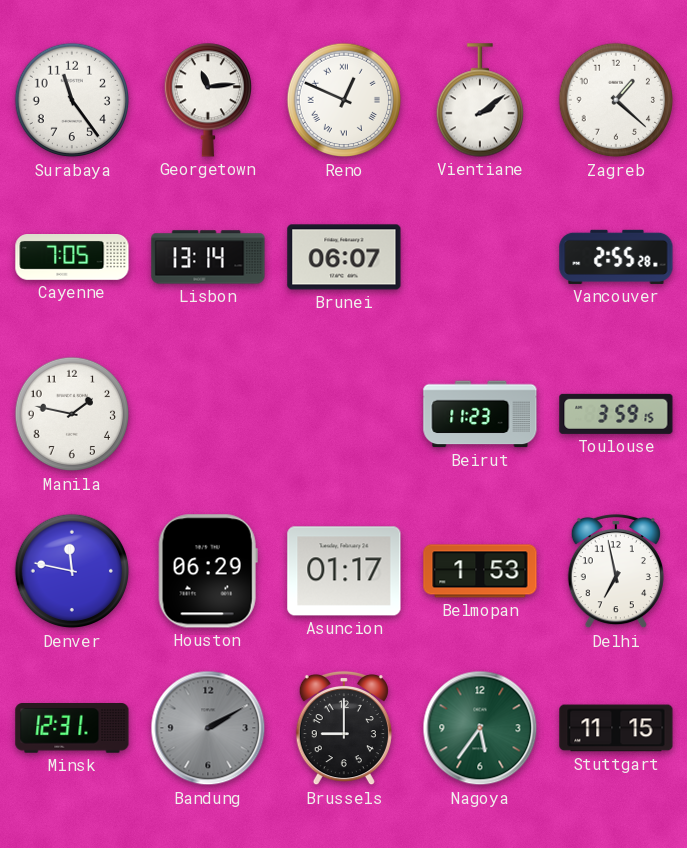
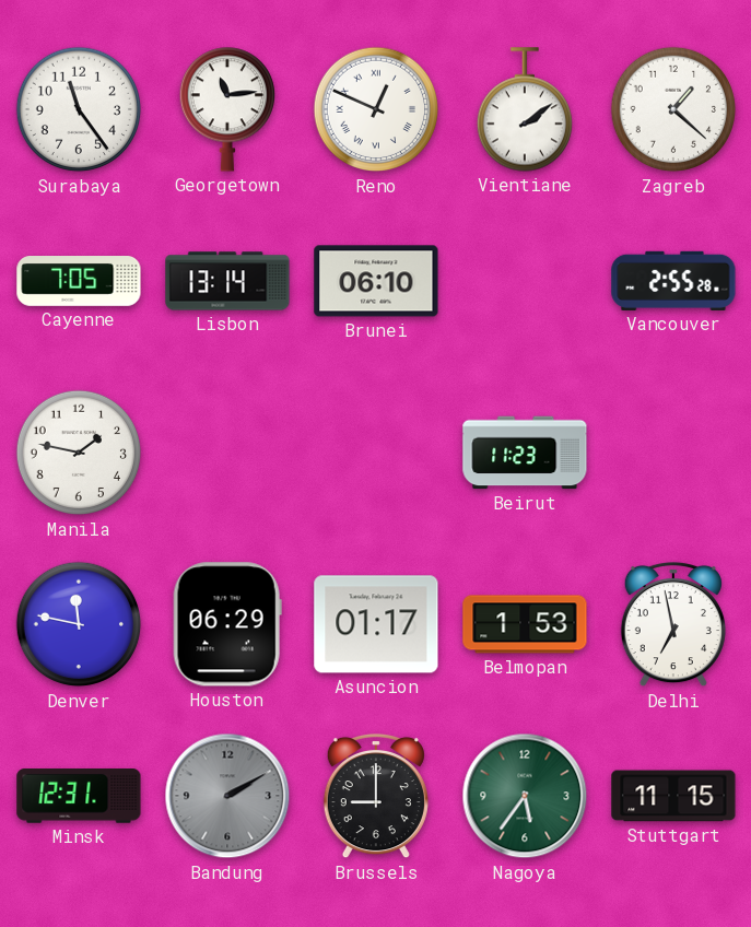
Brunei: 06:07 -> 06:10
Toulouse: 3:59 -> none
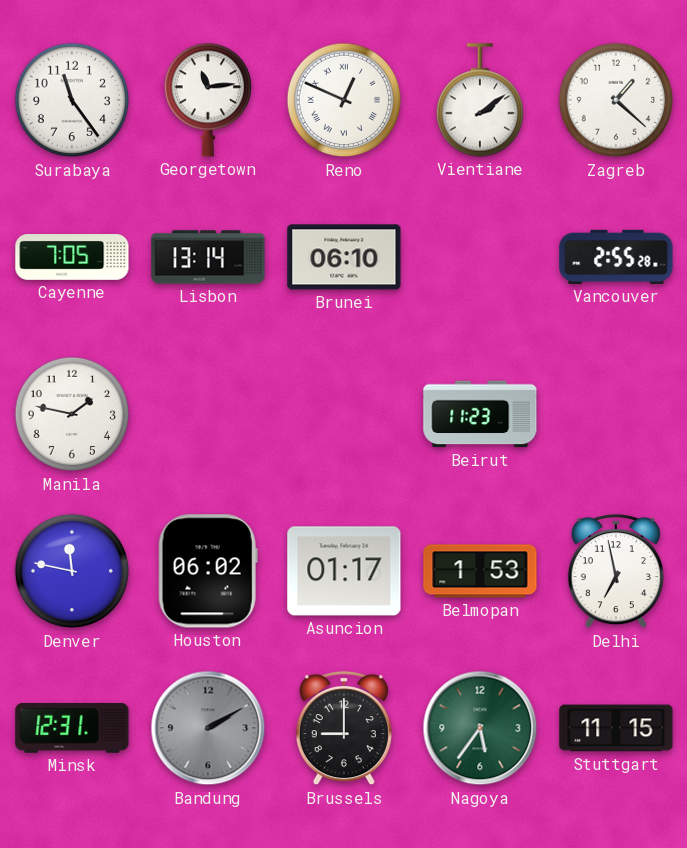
Houston: 06:29 -> 06:02
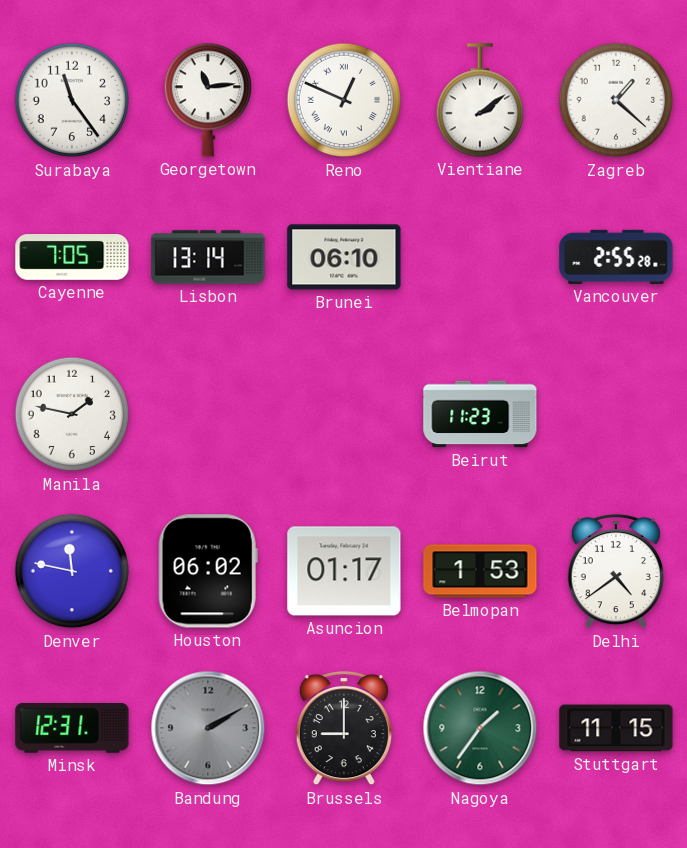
Delhi: 6:58 -> 4:39
Nagoya: 5:36 -> 1:36
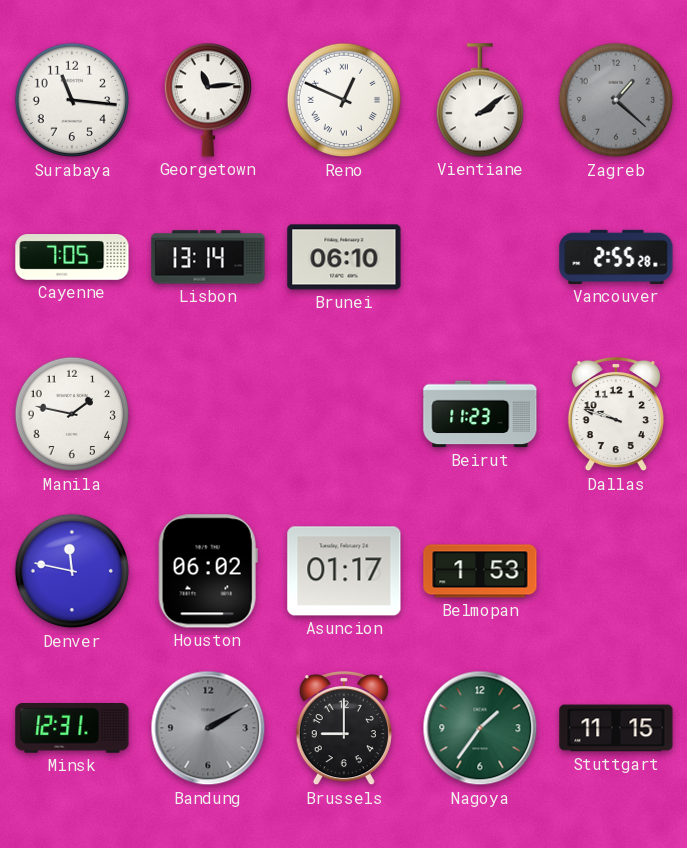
Surabaya: 11:24 -> 11:16
Zagreb dial: white -> grey
Dallas: none -> 9:48
Delhi: 4:39 -> none
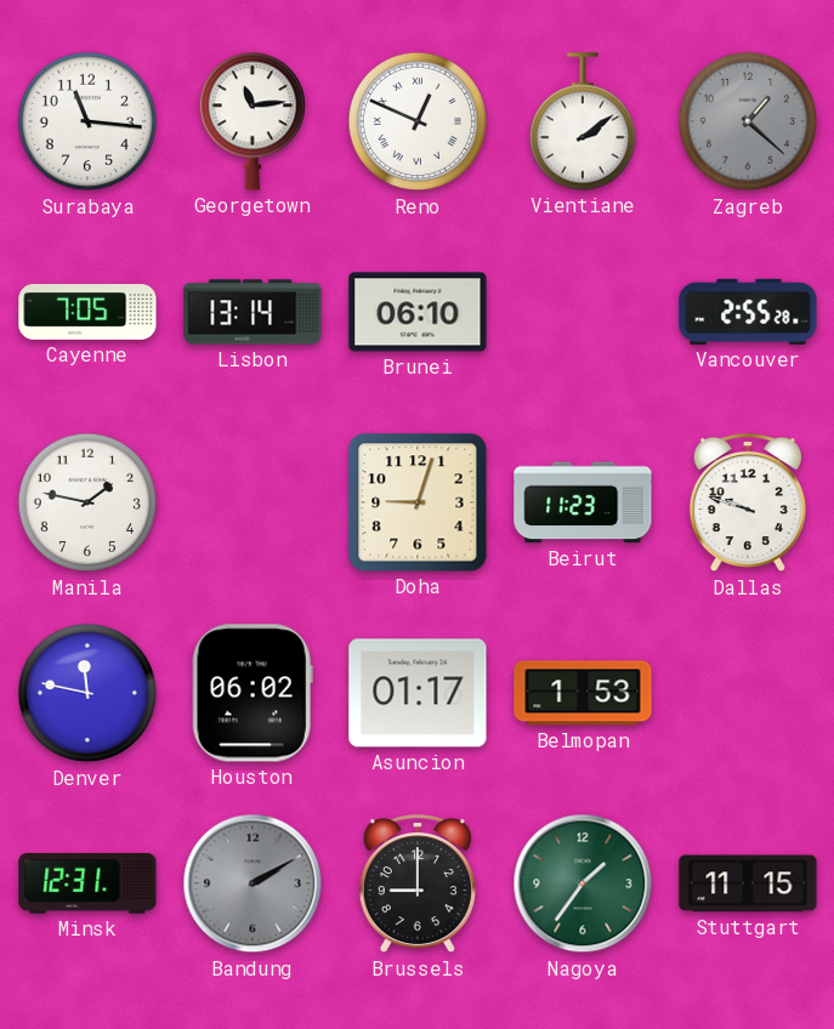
Doha: none -> 9:03
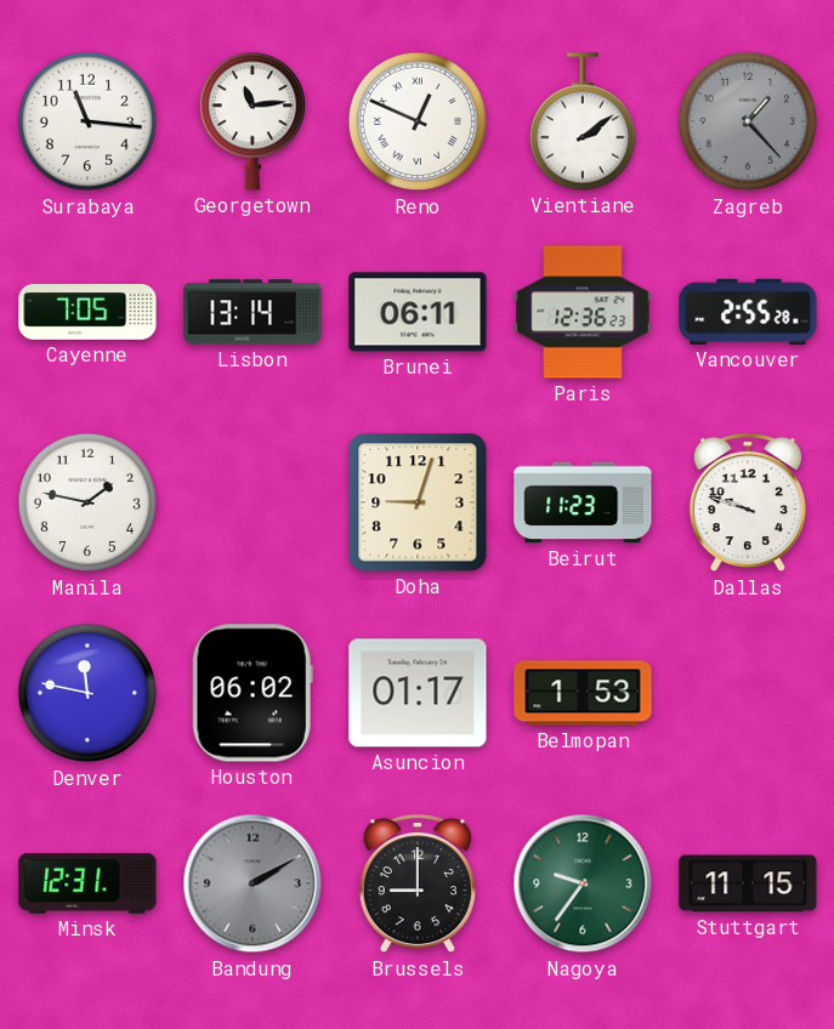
Zagreb: 1:22 -> 1:23
Brunei: 06:10 -> 06:11
Paris: none -> 12:36
Nagoya: 1:36 -> 9:36
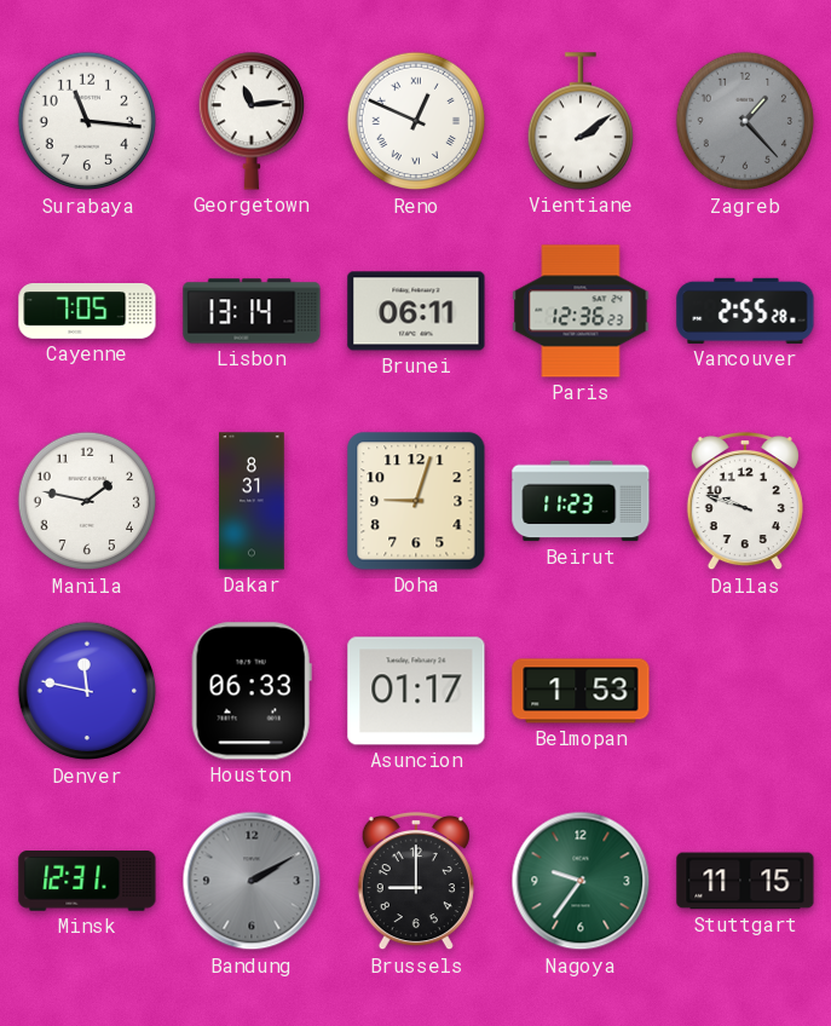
Dakar: none -> 8:31
Houston: 06:02 -> 06:33
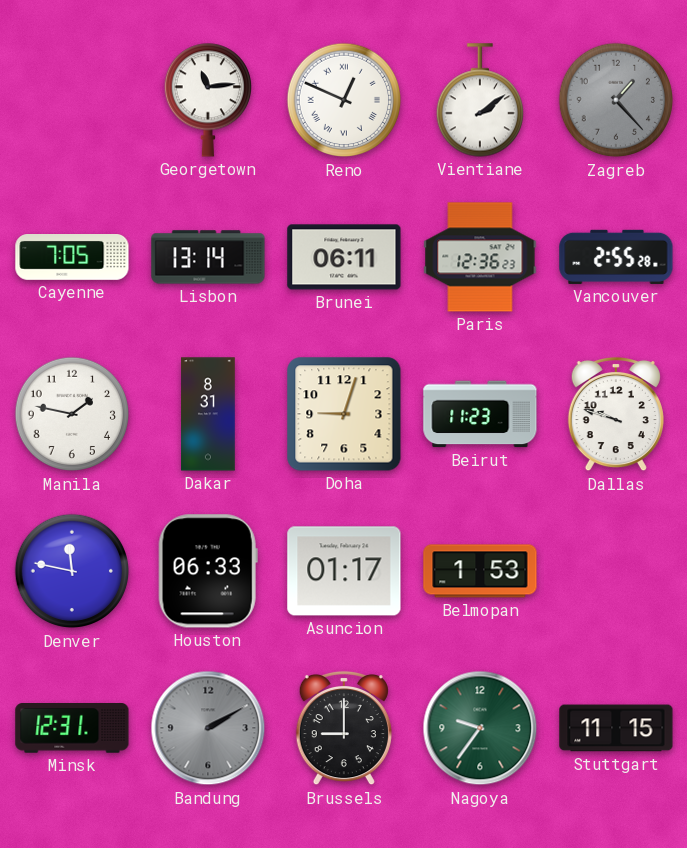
Surabaya: 11:16 -> none
